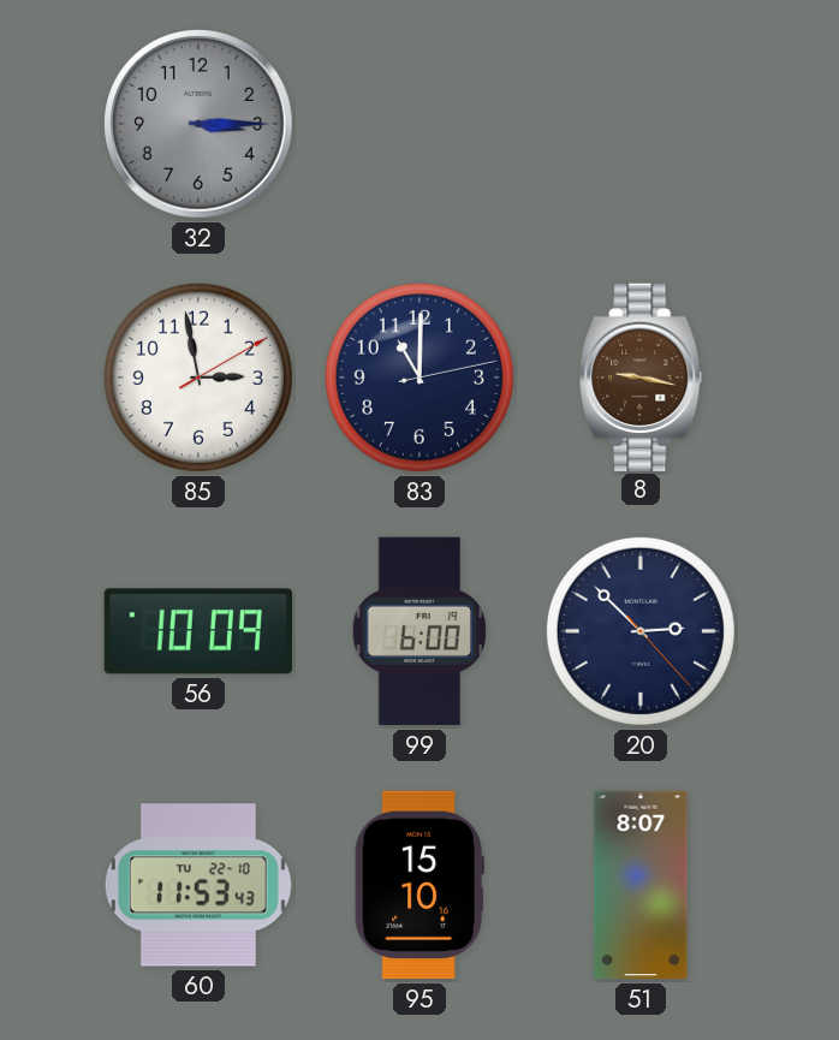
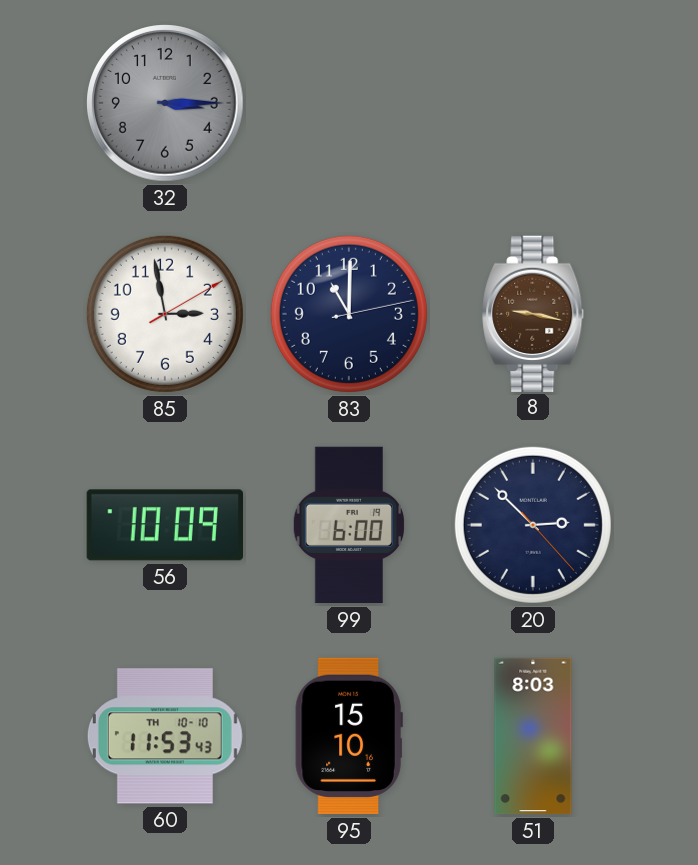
60 date: TU 22-10 -> TH 10-10
51: 8:07 -> 8:03
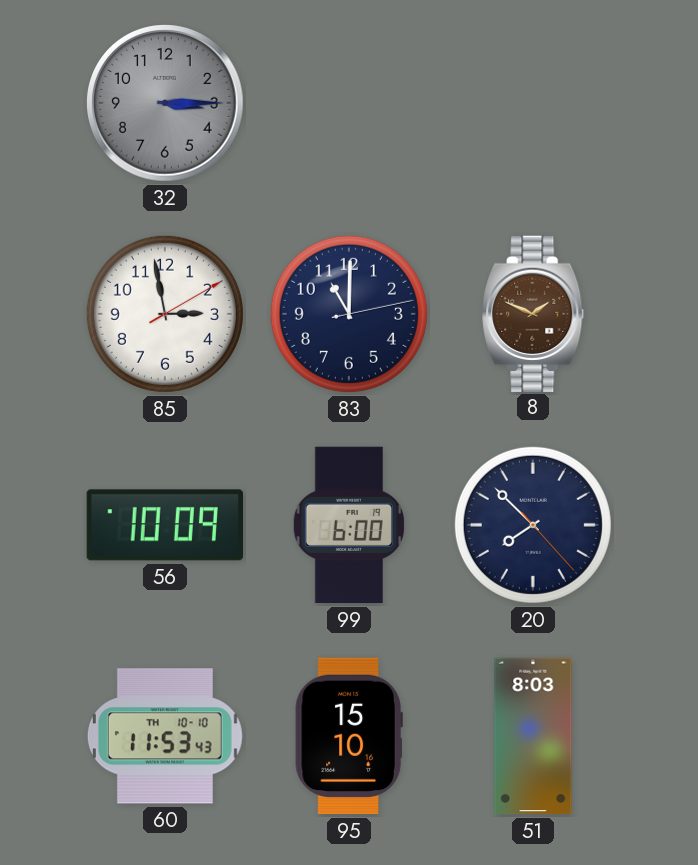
8: 9:17 -> 1:49
20: 2:52 -> 7:52
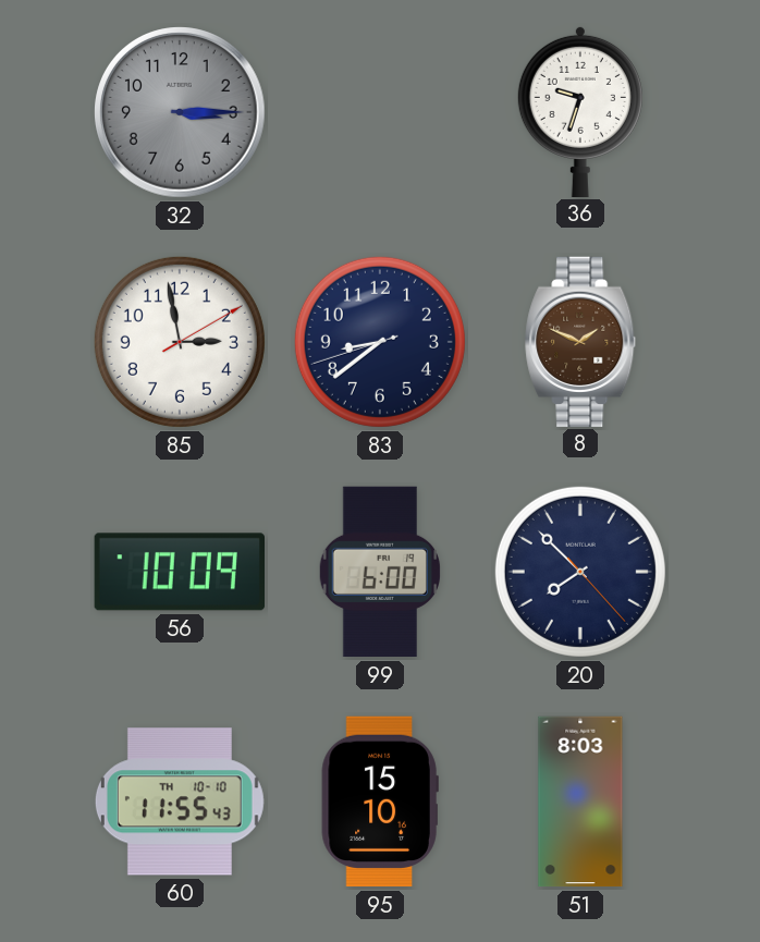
36: none -> 9:33
83: 11:00 -> 8:38
60: 11:53 -> 11:55
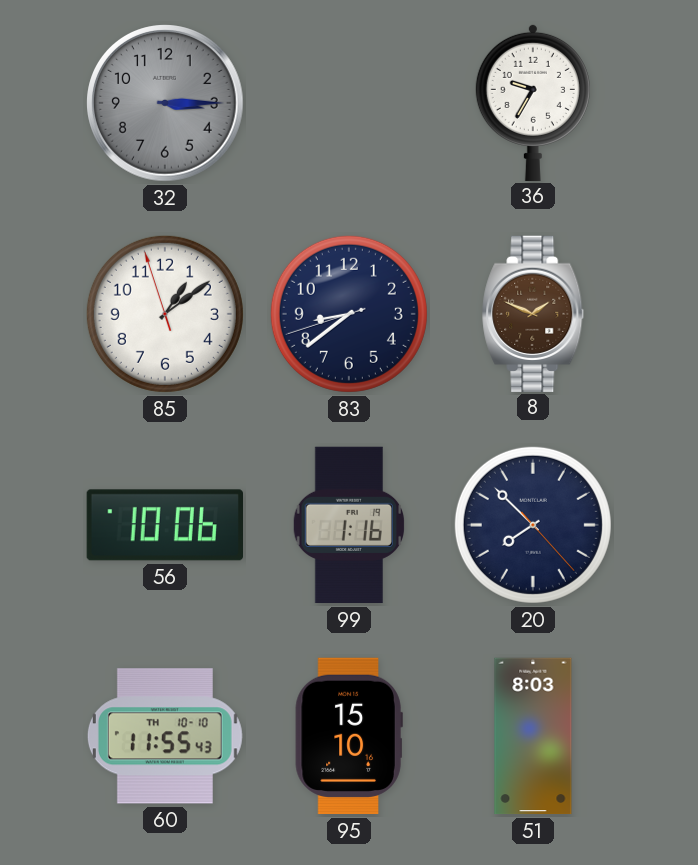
36: 9:33 -> 9:35
85: 2:58 -> 1:08
56: 10:09 -> 10:06
99: 6:00 -> 1:16
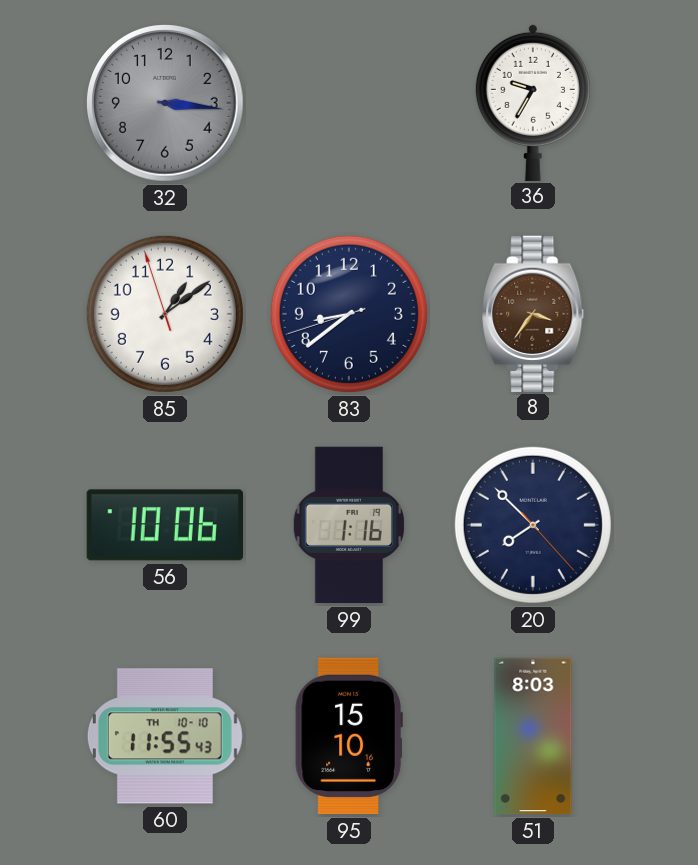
32: 3:15 -> 3:16
8: 1:49 -> 3:36
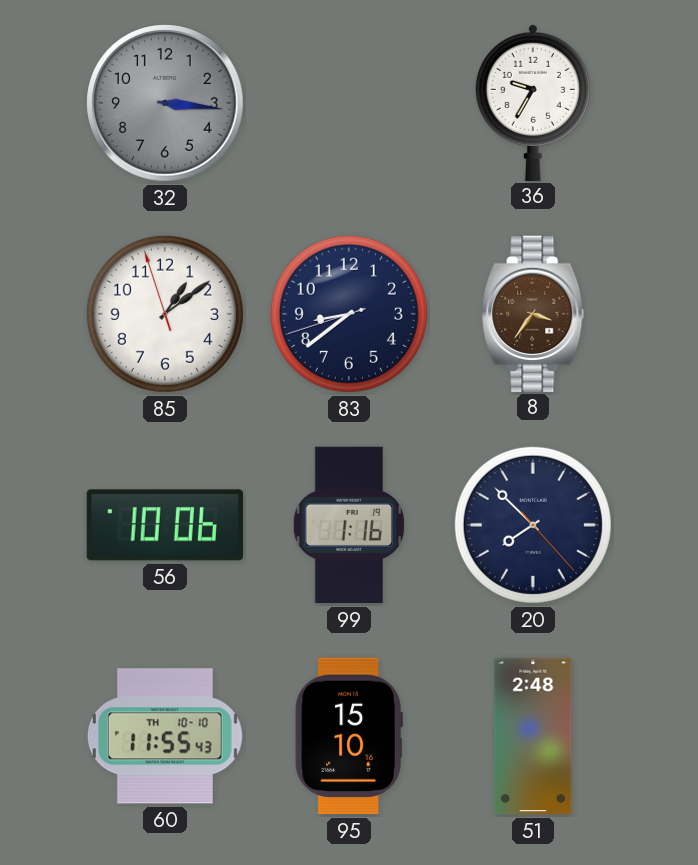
51: 8:03 -> 2:48
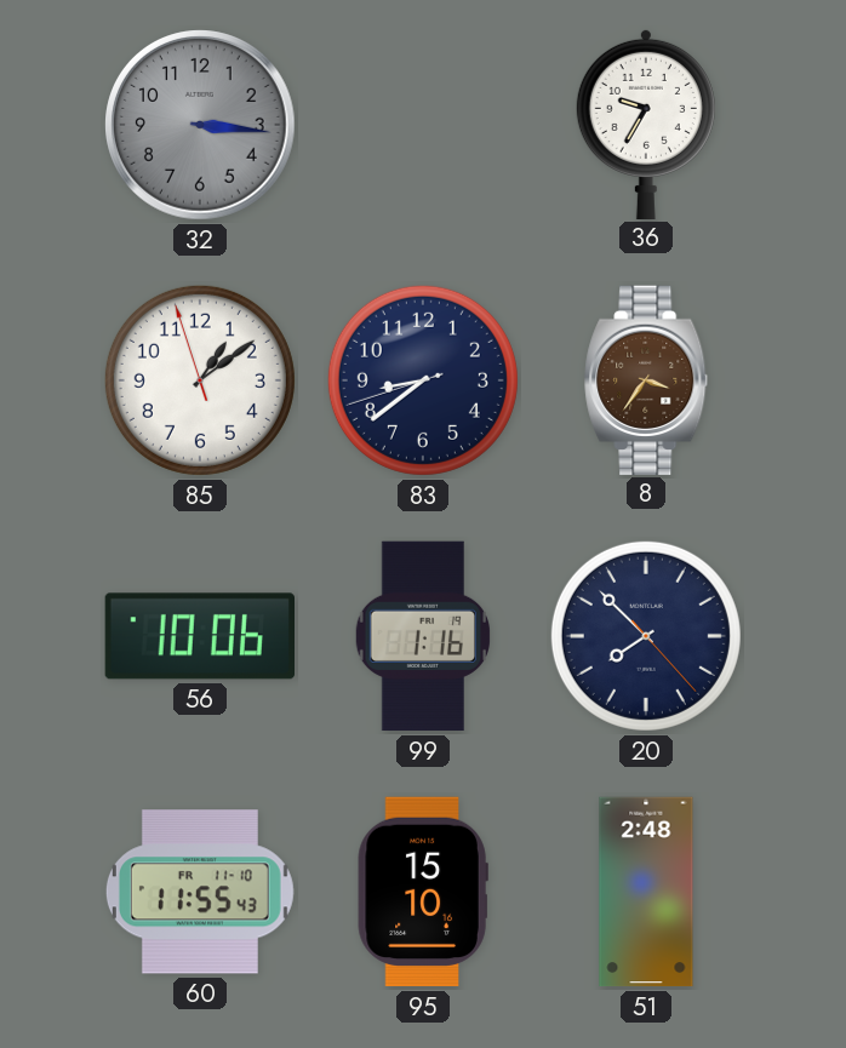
60 date: TH 10-10 -> FR 11-10
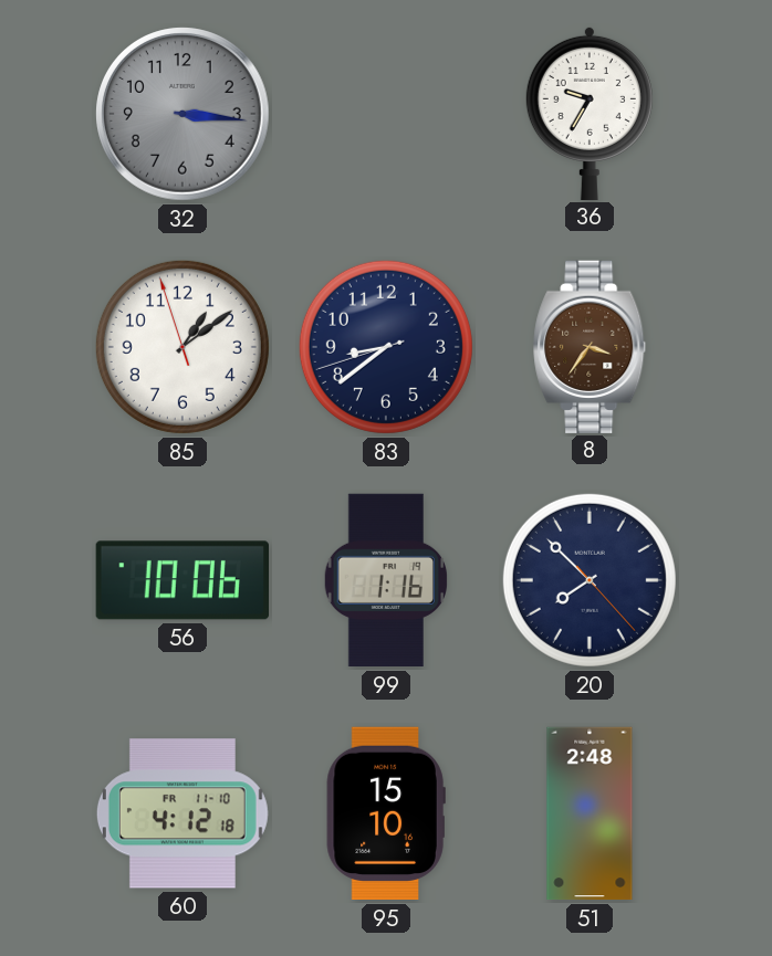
60: 11:55 -> 4:12
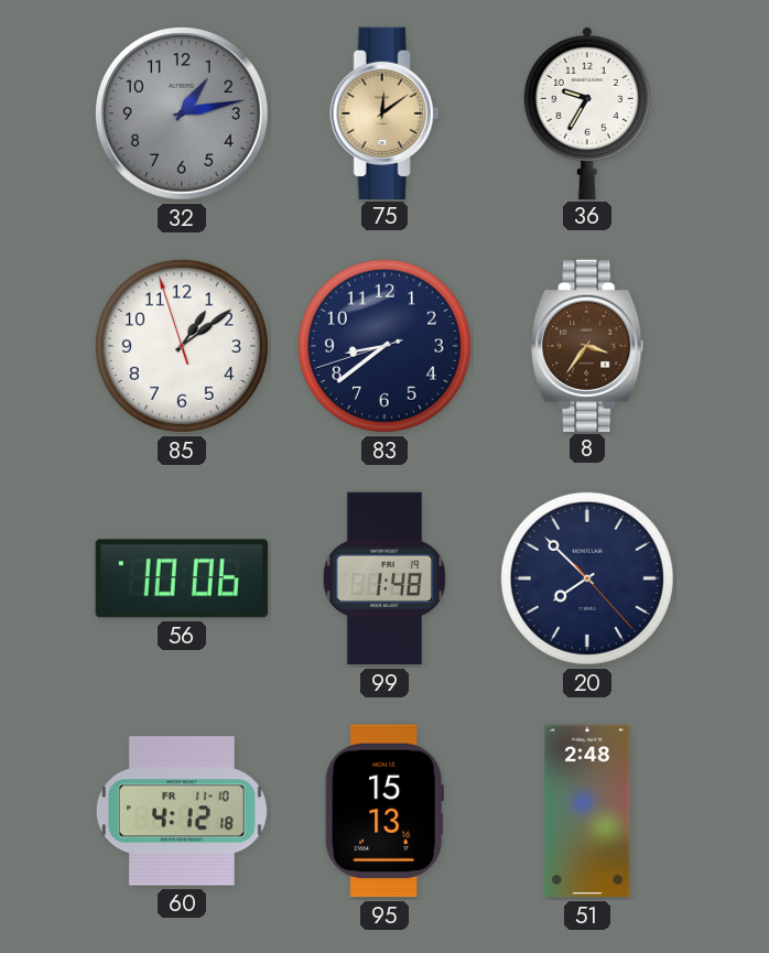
32: 3:16 -> 1:13
75: none -> 12:09
99: 1:16 -> 1:48
95: 15:10 -> 15:13
